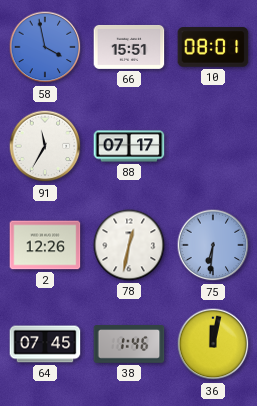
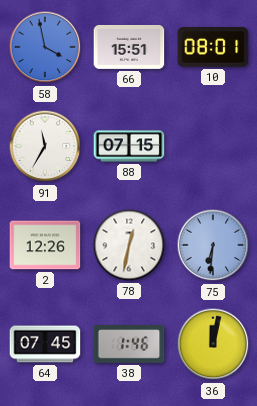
88: 07:17 -> 07:15
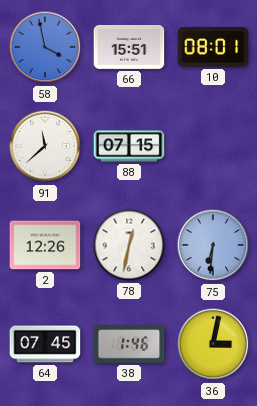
91: 11:35 -> 11:38
36: 12:02 -> 3:02
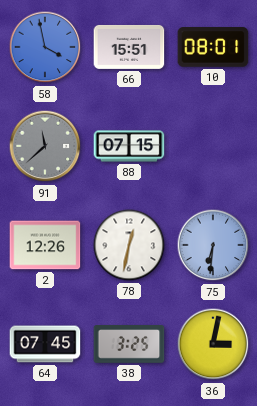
91 dial: white -> grey
38: 1:46 -> 3:25
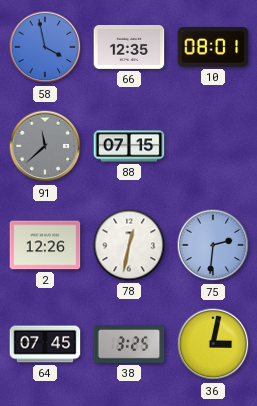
66: 15:51 -> 12:35
75: 6:31 -> 2:31
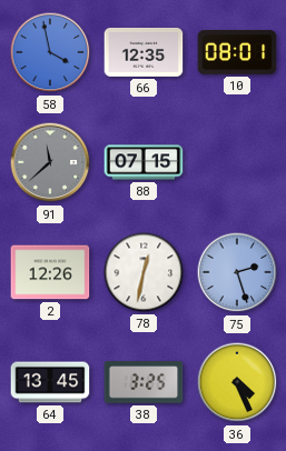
75: 2:31 -> 2:27
64: 07:45 -> 13:45
36: 3:02 -> 4:26
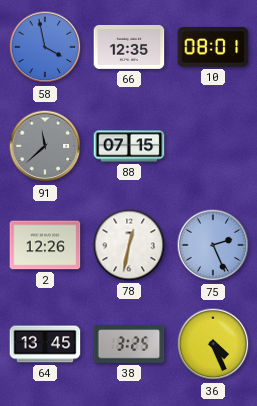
75: 2:27 -> 2:26
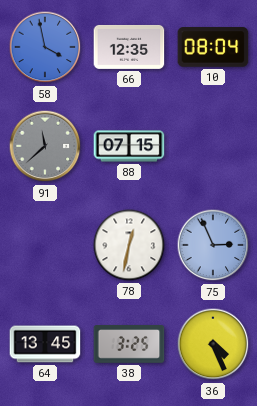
10: 08:01 -> 08:04
2: 12:26 -> none
75: 2:26 -> 2:56
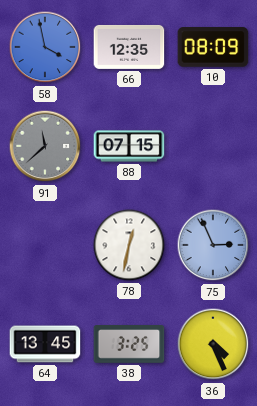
10: 08:04 -> 08:09
